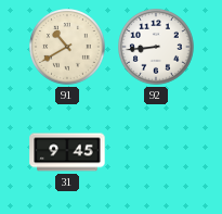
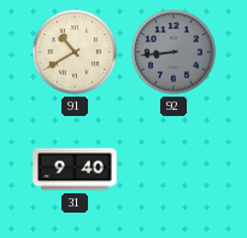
92 dial: white -> grey
31: 9:45 -> 9:40
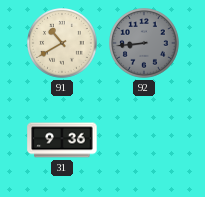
31: 9:40 -> 9:36
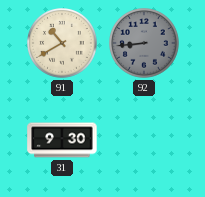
31: 9:36 -> 9:30
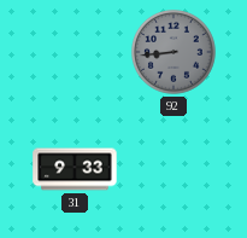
91: 10:40 -> none
31: 9:30 -> 9:33
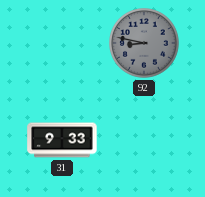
92: 8:44 -> 8:47
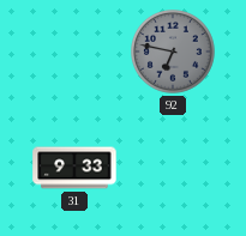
92: 8:47 -> 6:47
